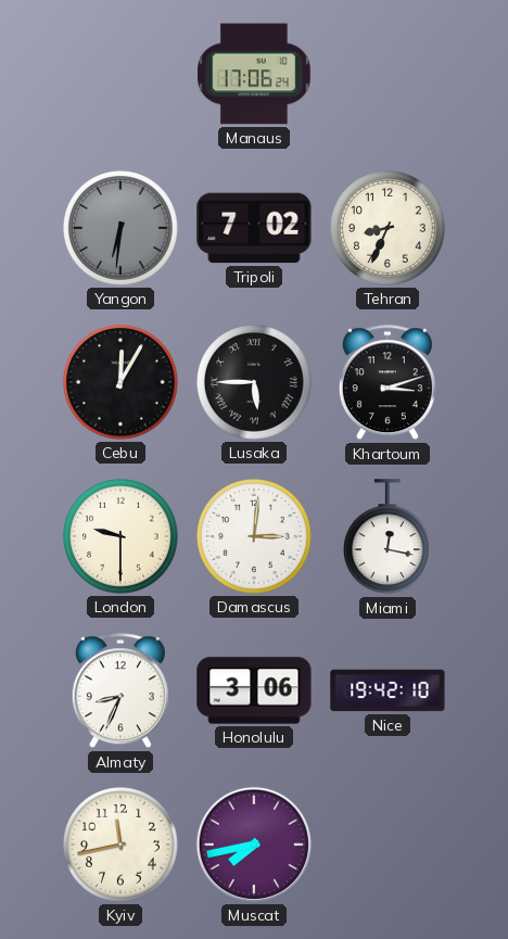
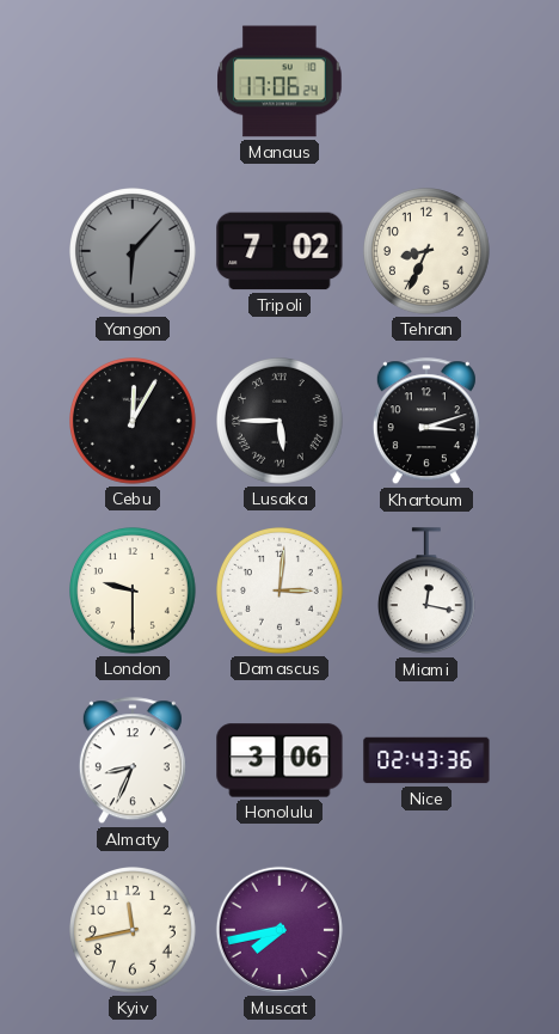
Yangon: 6:31 -> 6:07
Nice: 19:42 -> 02:43
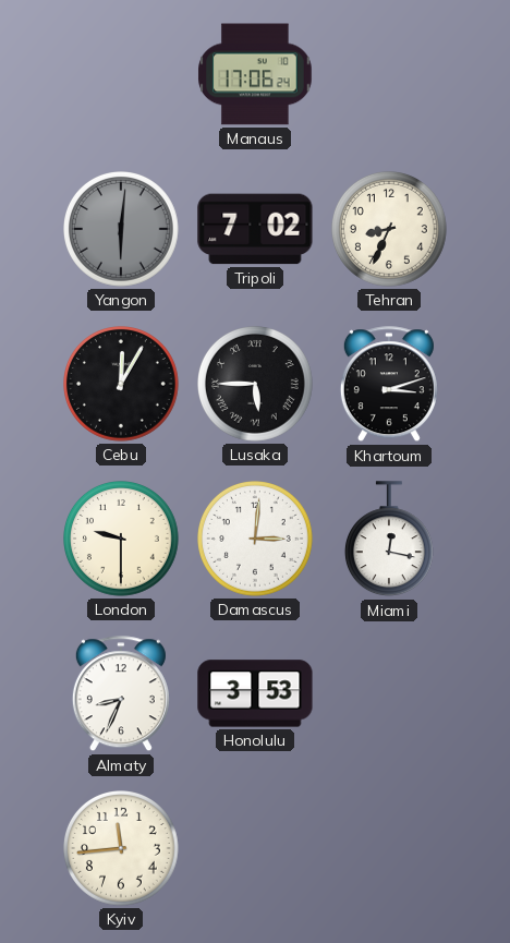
Yangon: 6:07 -> 6:01
Honolulu: 3:06 -> 3:53
Nice: 02:43 -> none
Kyiv: 11:43 -> 11:44
Muscat: 7:43 -> none
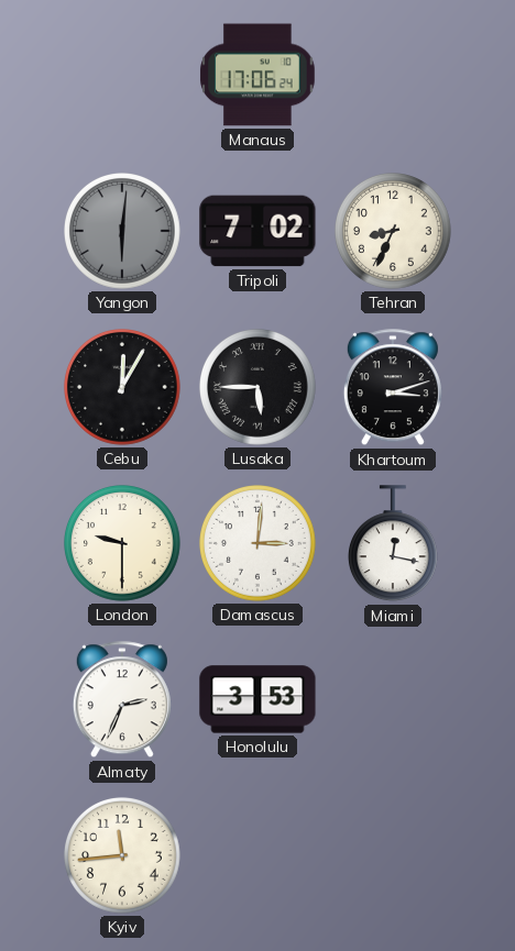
Almaty: 8:34 -> 2:34
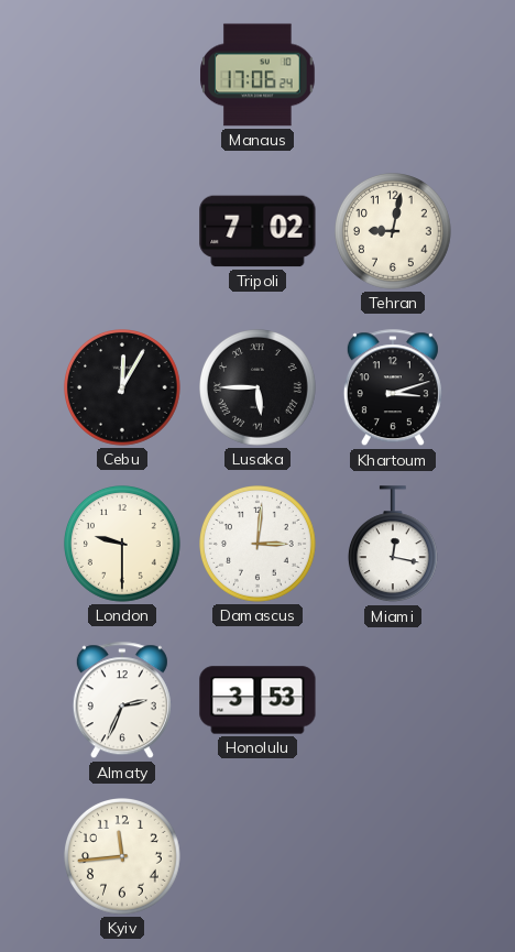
Yangon: 6:01 -> none
Tehran: 8:34 -> 9:02
